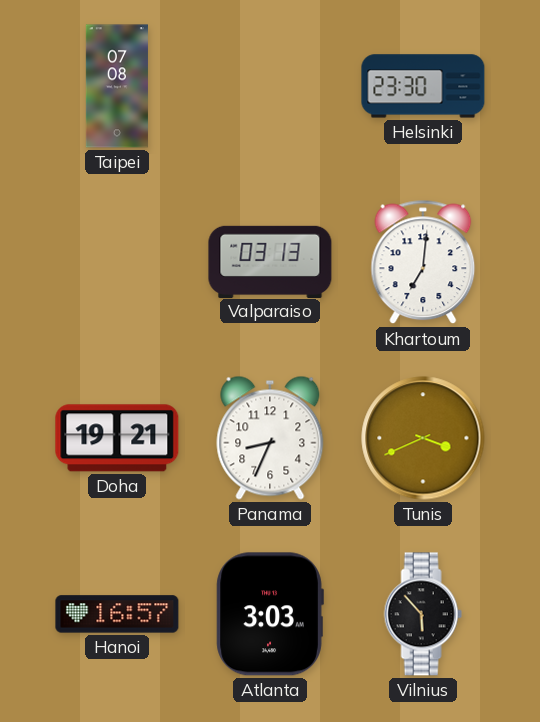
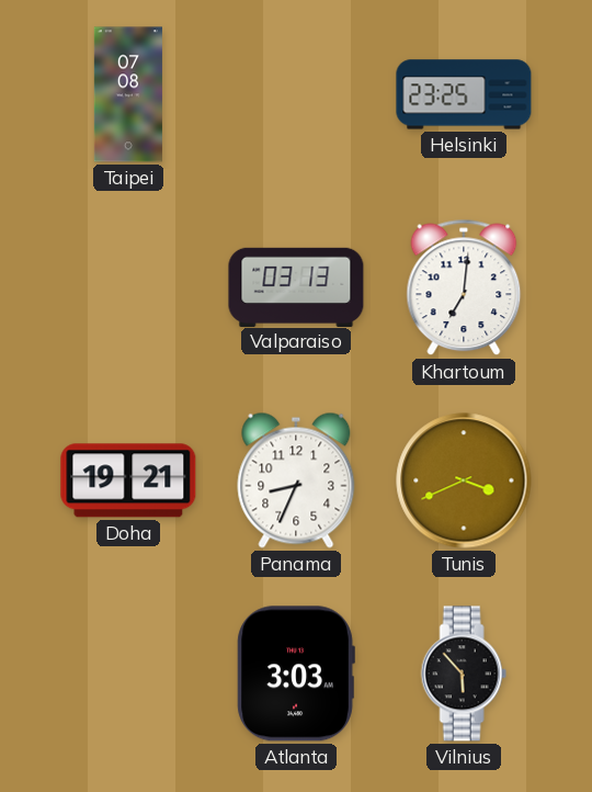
Helsinki: 23:30 -> 23:25
Hanoi: 16:57 -> none
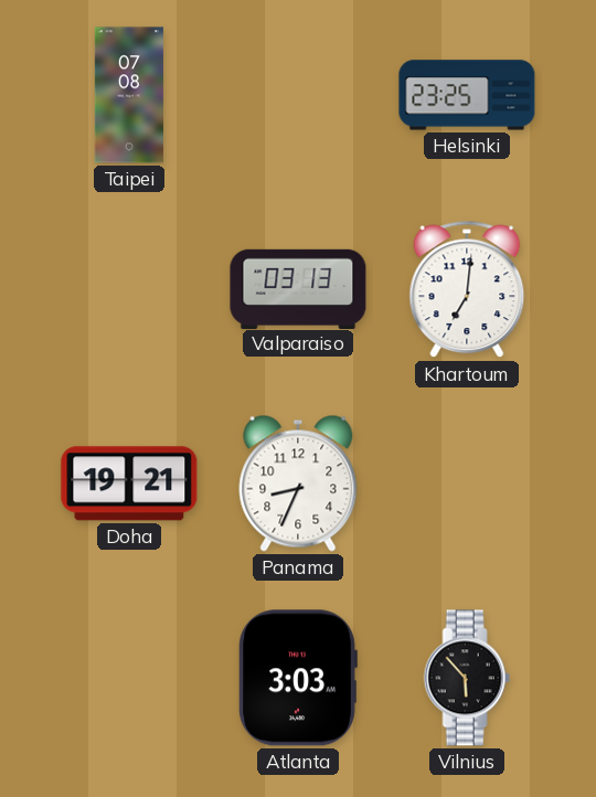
Tunis: 3:41 -> none
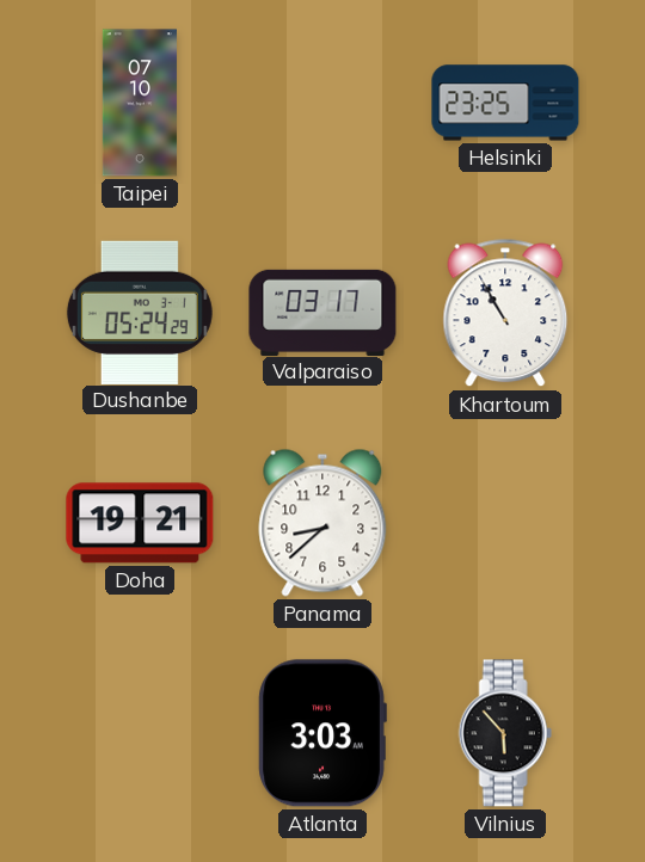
Taipei: 07:08 -> 07:10
Dushanbe: none -> 05:24
Valparaiso: 03:13 -> 03:17
Khartoum: 7:01 -> 10:55
Panama: 8:34 -> 8:38
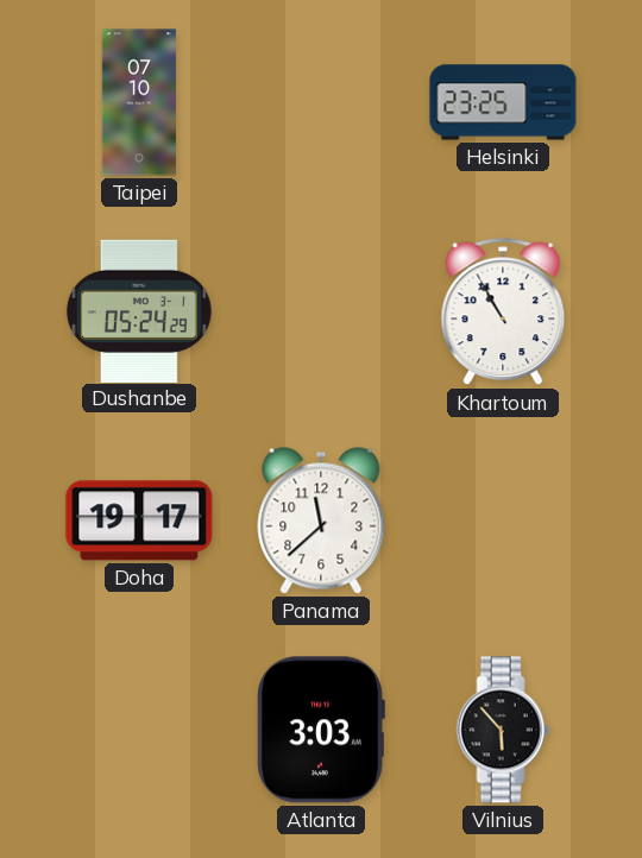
Valparaiso: 03:17 -> none
Doha: 19:21 -> 19:17
Panama: 8:38 -> 11:38
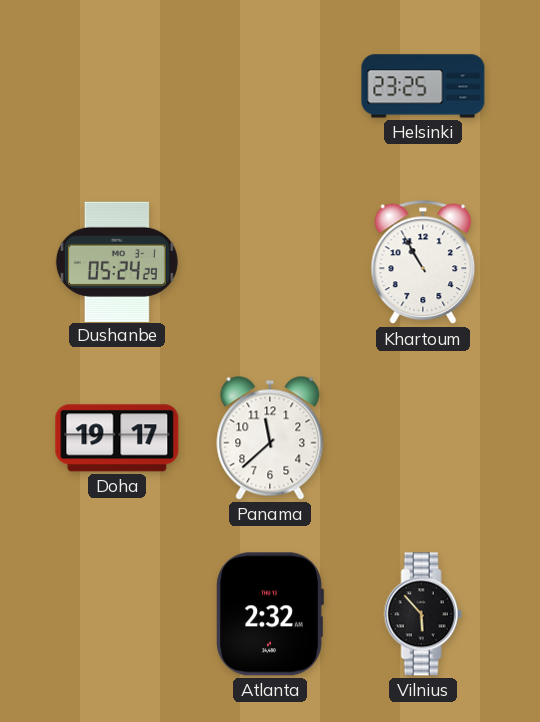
Taipei: 07:10 -> none
Atlanta: 3:03 -> 2:32
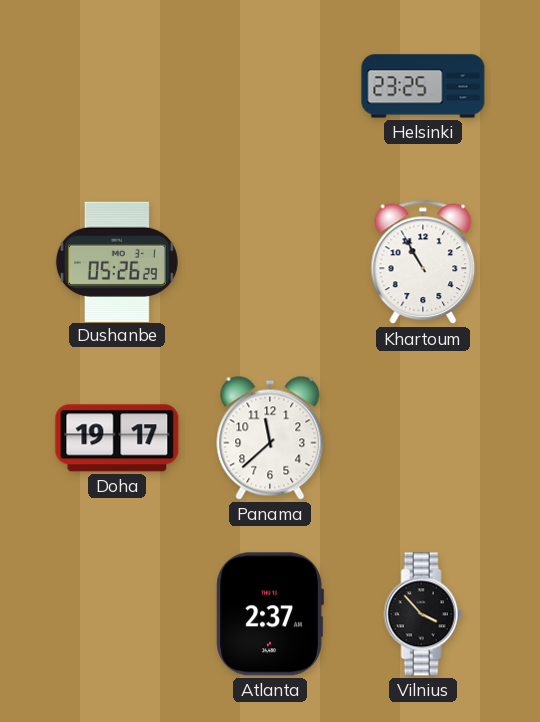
Dushanbe: 05:24 -> 05:26
Atlanta: 2:32 -> 2:37
Vilnius: 5:53 -> 3:53
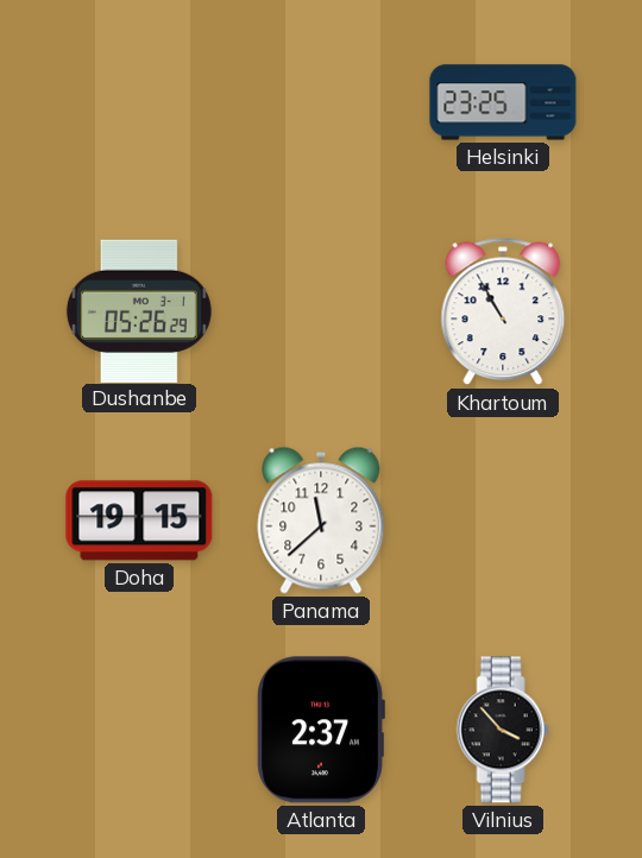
Doha: 19:17 -> 19:15
